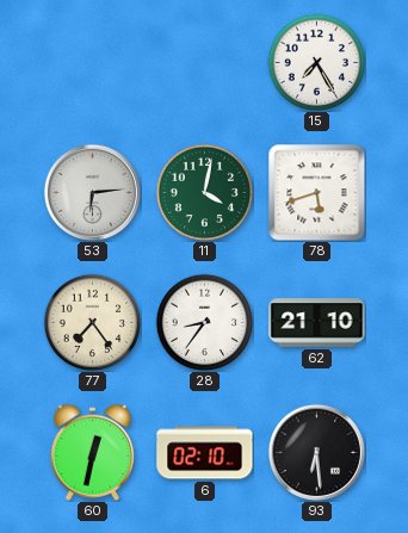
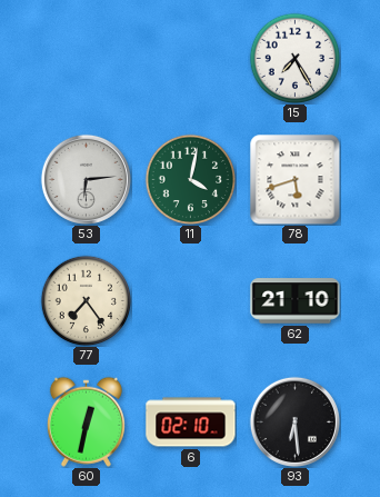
28: 8:36 -> none
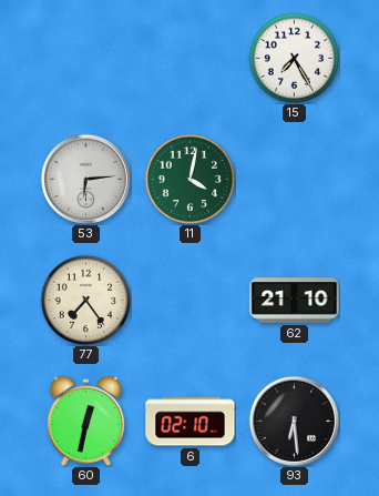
78: 5:42 -> none
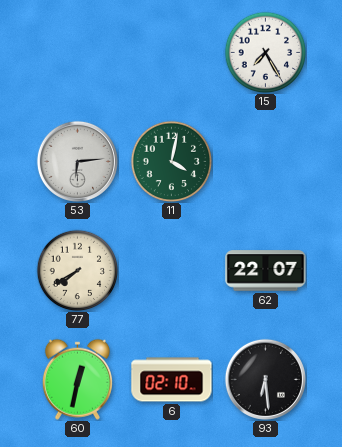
77: 7:24 -> 7:40
62: 21:10 -> 22:07
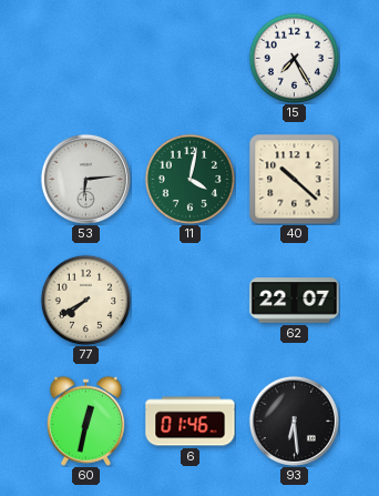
40: none -> 10:22
6: 02:10 -> 01:46
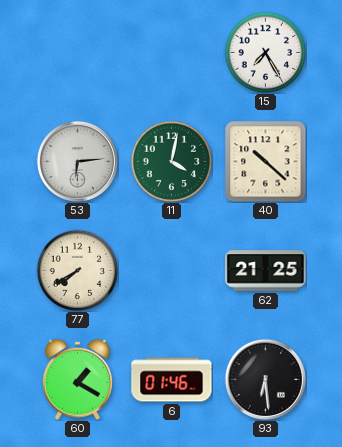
62: 22:07 -> 21:25
60: 12:32 -> 1:20
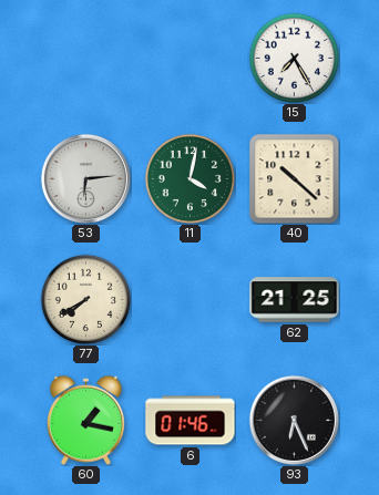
60: 1:20 -> 1:17
93: 6:29 -> 6:26
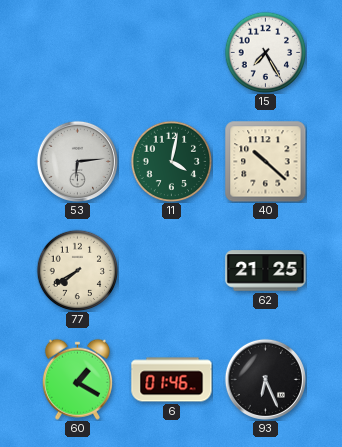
60: 1:17 -> 1:20
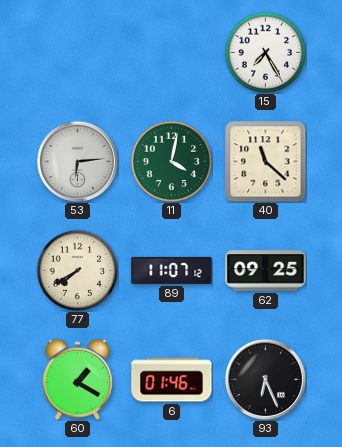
40: 10:22 -> 11:22
89: none -> 11:07
62: 21:25 -> 09:25
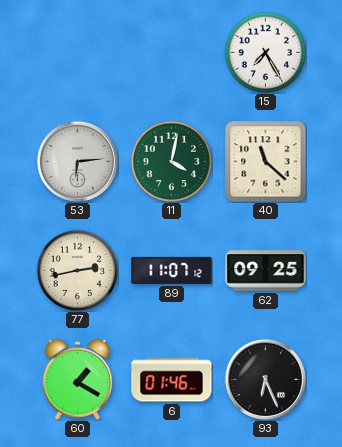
77: 7:40 -> 2:43
